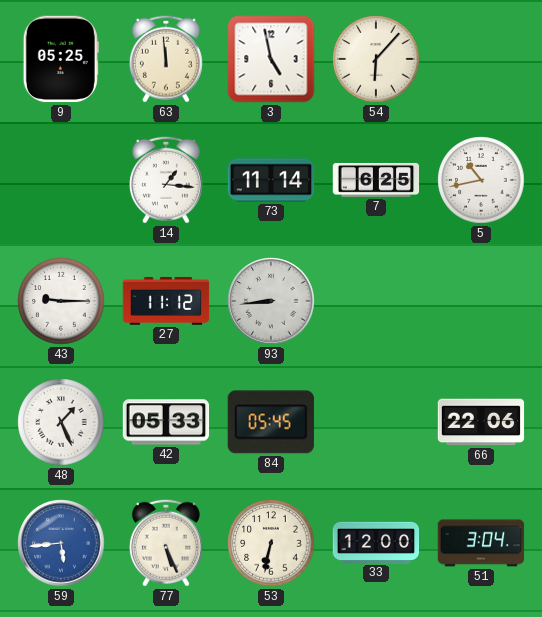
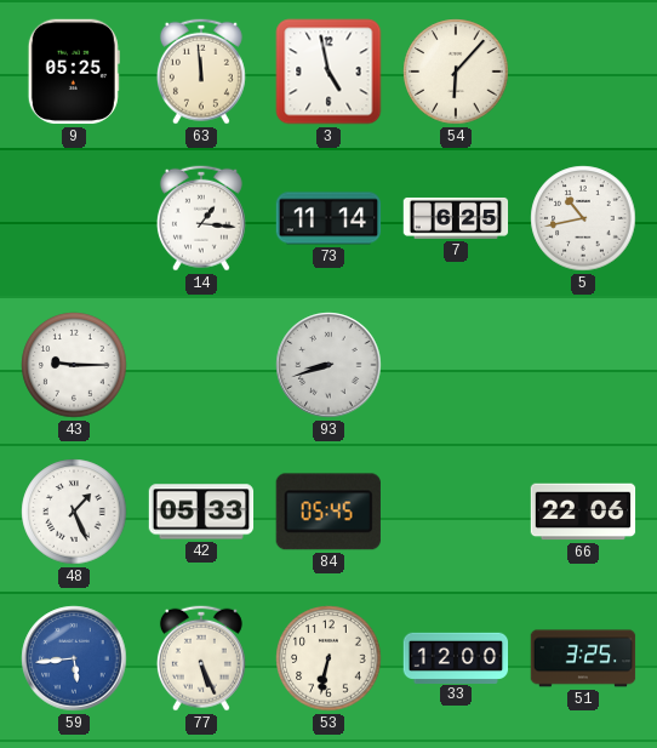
27: 11:12 -> none
93: 8:44 -> 8:42
51: 3:04 -> 3:25
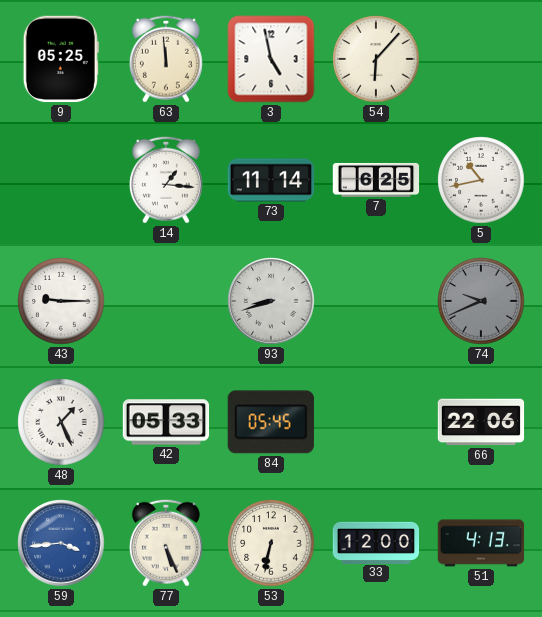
74: none -> 9:41
59: 5:44 -> 3:44
51: 3:25 -> 4:13
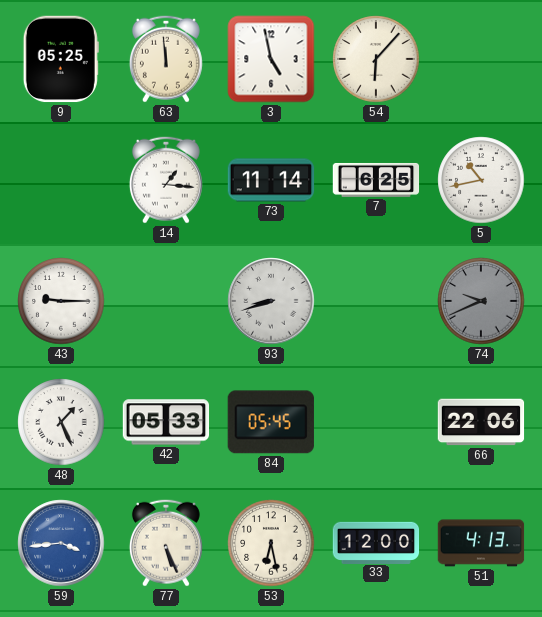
53: 6:32 -> 6:28
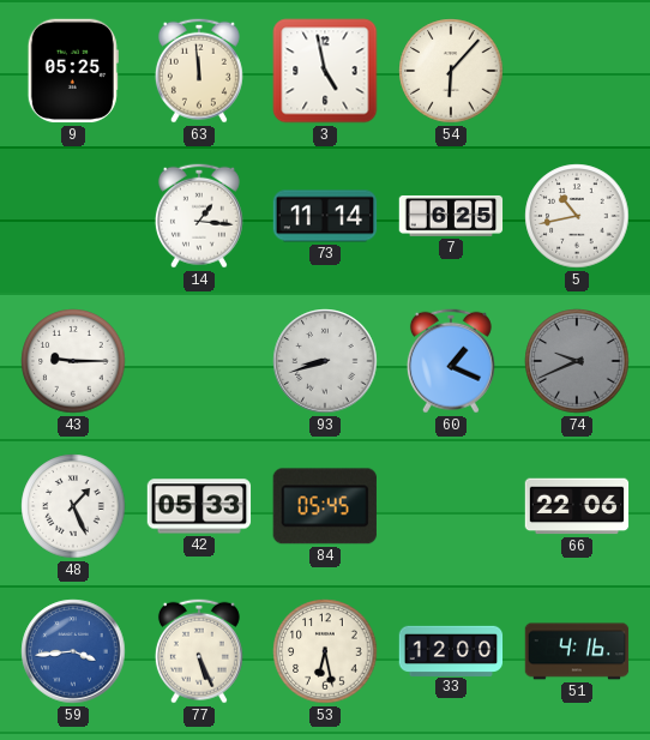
60: none -> 1:19
51: 4:13 -> 4:16
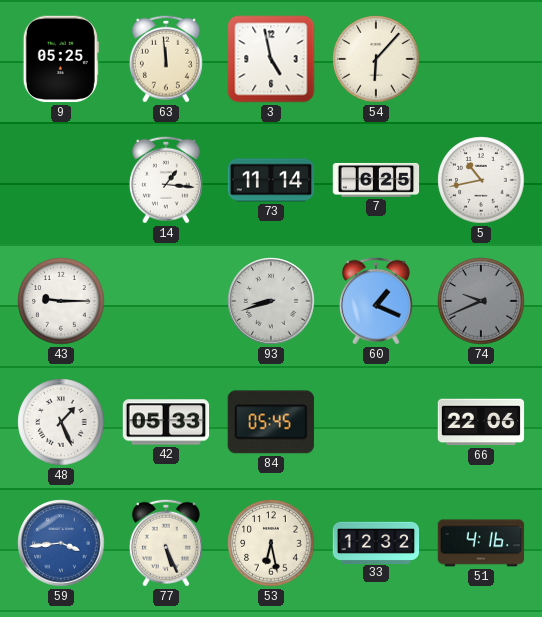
33: 12:00 -> 12:32
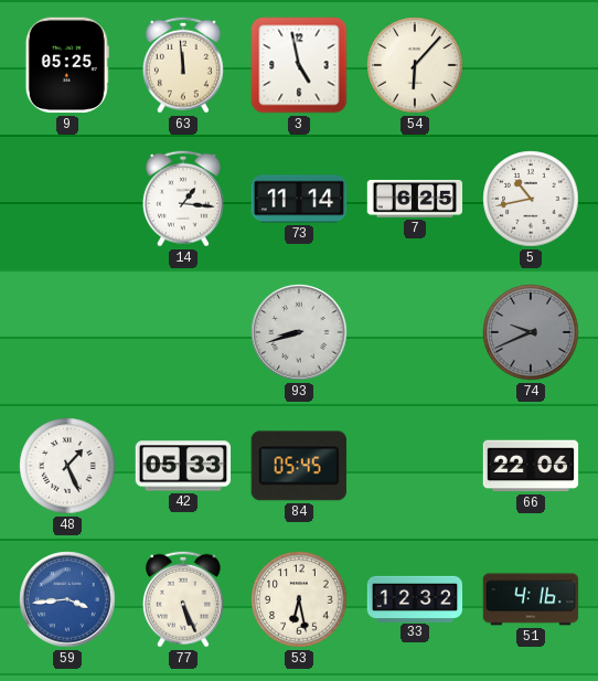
43: 9:15 -> none
60: 1:19 -> none
